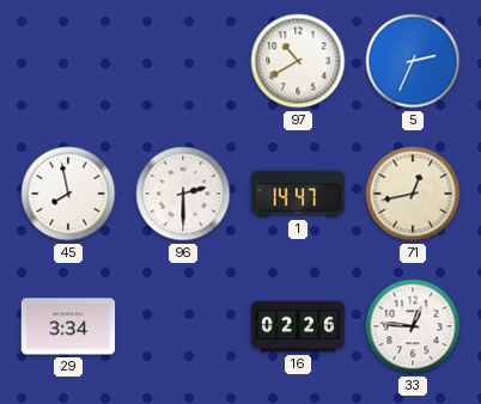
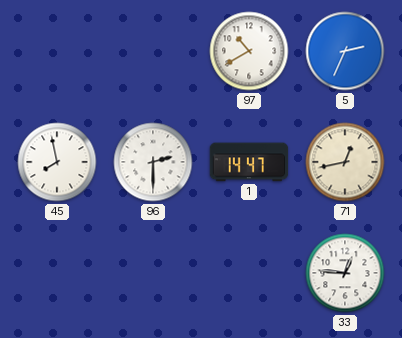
29: 3:34 -> none
16: 02:26 -> none
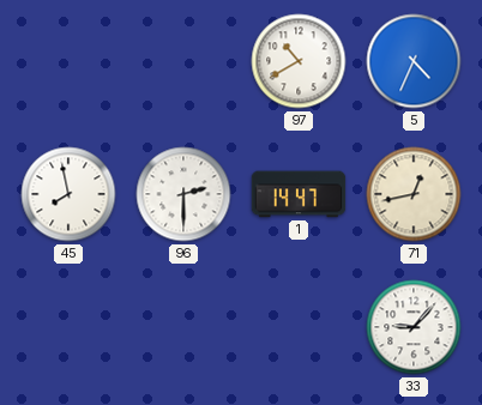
5: 2:34 -> 4:34
33: 12:46 -> 9:07
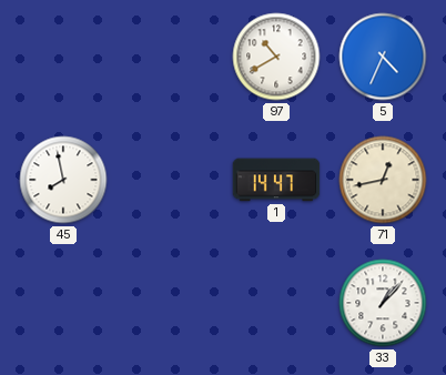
96: 2:30 -> none
33: 9:07 -> 1:07
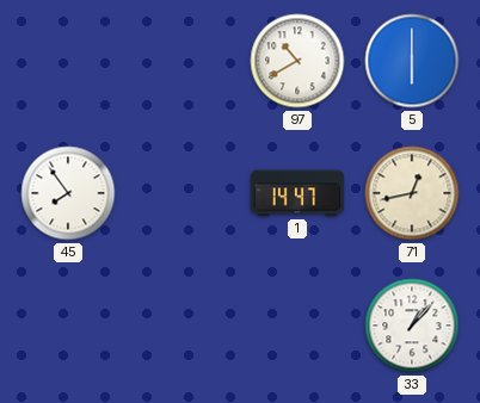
5: 4:34 -> 6:00
45: 7:58 -> 7:54
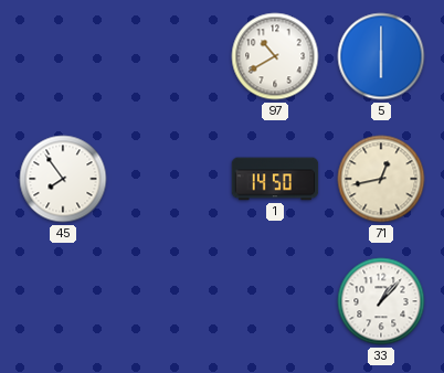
1: 14:47 -> 14:50
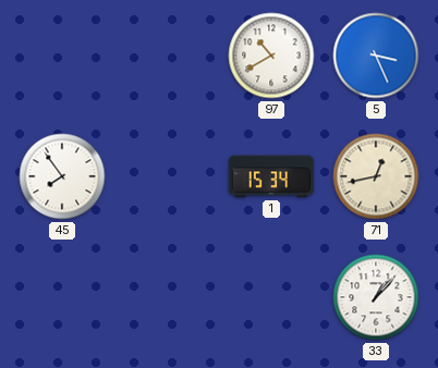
5: 6:00 -> 3:26
1: 14:50 -> 15:34
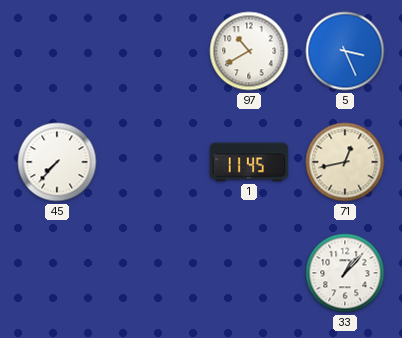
45: 7:54 -> 7:37
1: 15:34 -> 11:45
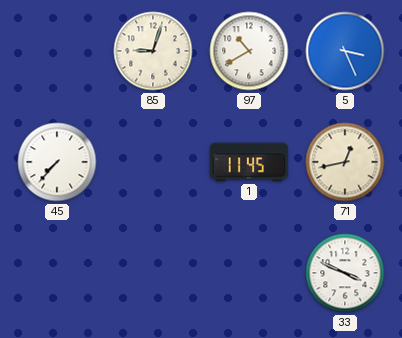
85: none -> 9:03
33: 1:07 -> 3:49
